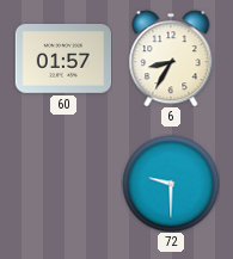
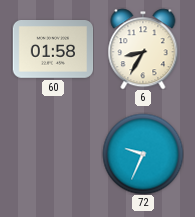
60: 01:57 -> 01:58
72: 9:30 -> 9:34
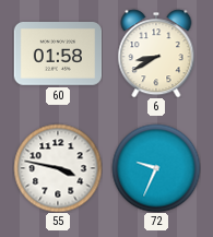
6: 8:35 -> 8:40
55: none -> 3:47
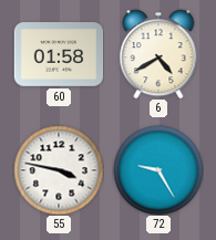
6: 8:40 -> 4:40
72: 9:34 -> 9:25
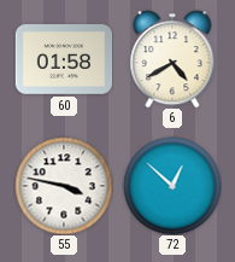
72: 9:25 -> 12:52
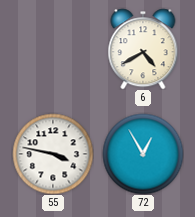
60: 01:58 -> none
72: 12:52 -> 12:55
